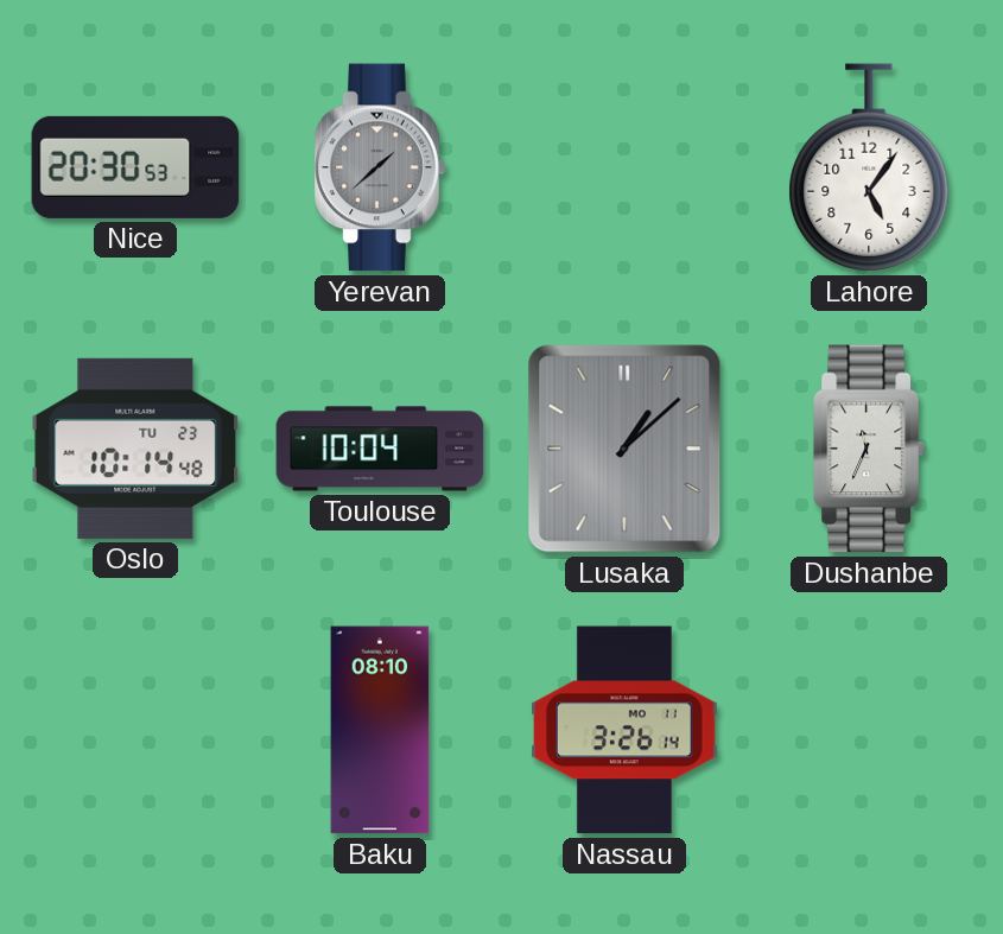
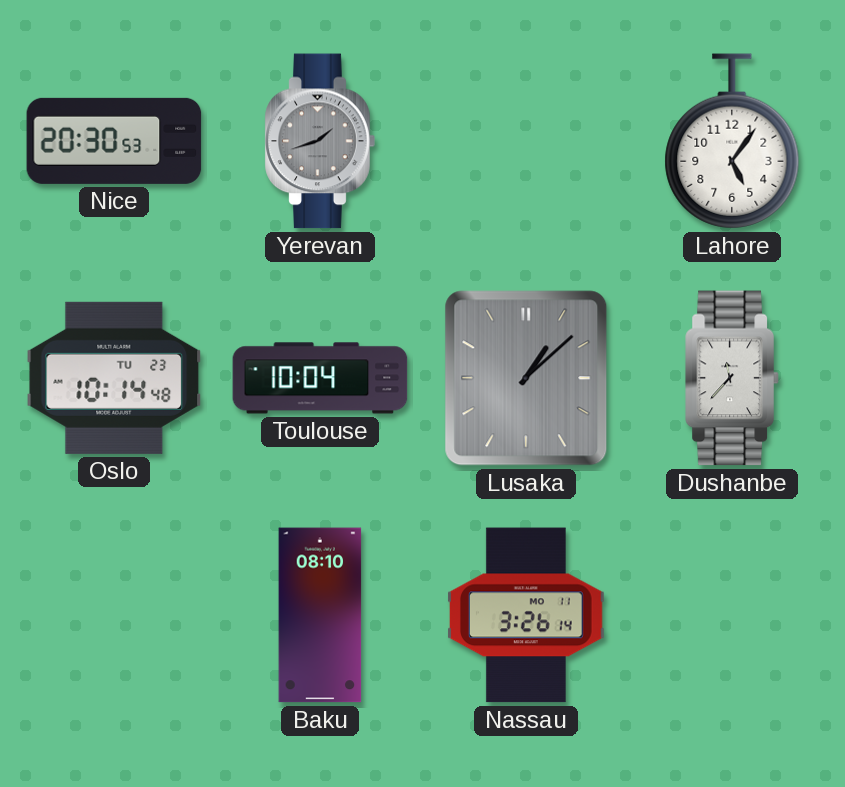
Yerevan: 1:38 -> 1:42
Dushanbe: 11:34 -> 11:37
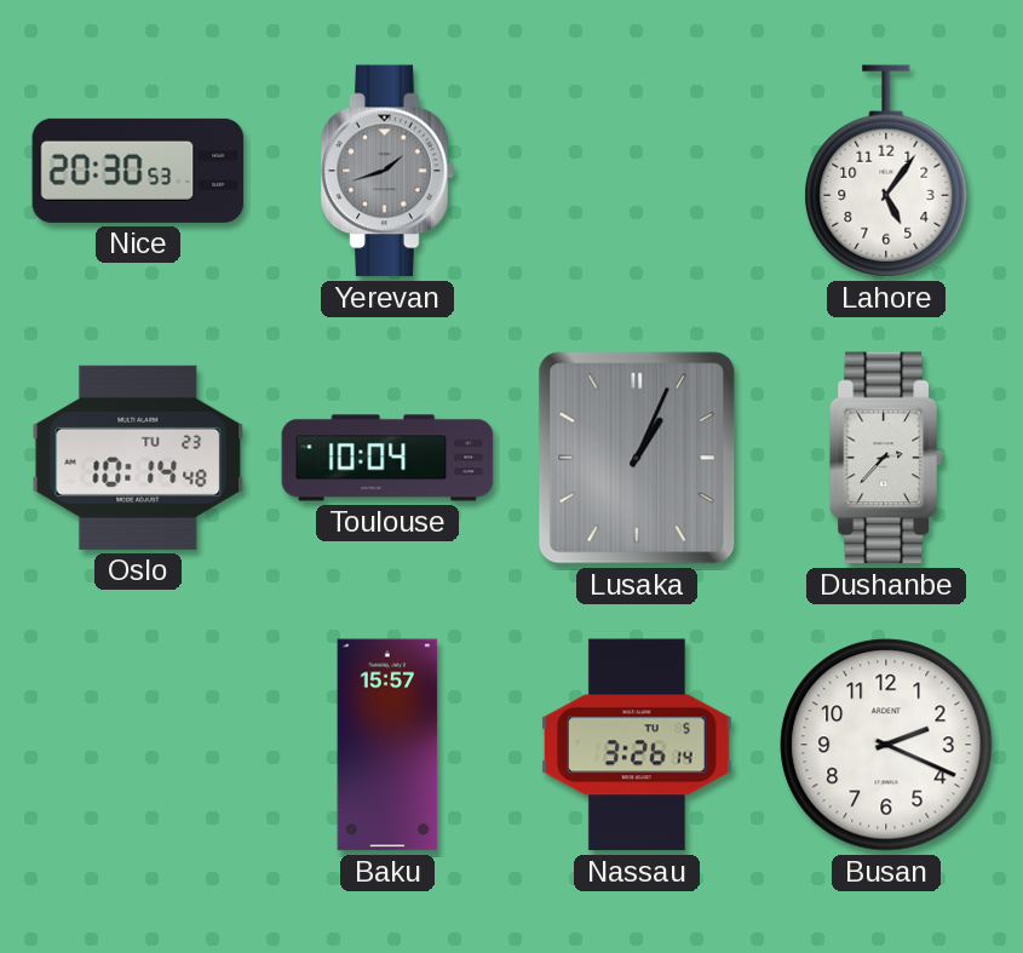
Lusaka: 1:08 -> 1:04
Dushanbe: 11:37 -> 2:37
Baku: 08:10 -> 15:57
Nassau date: MO 11 -> TU 5
Busan: none -> 2:19
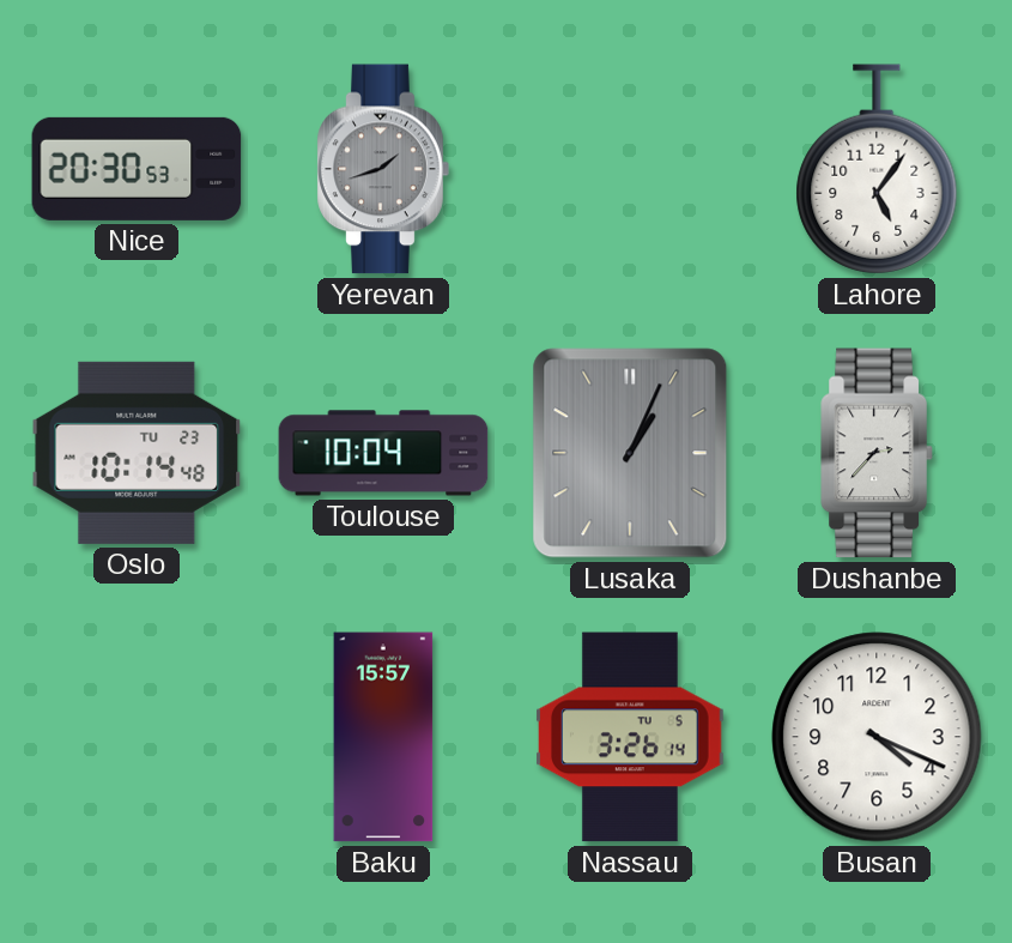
Busan: 2:19 -> 4:19
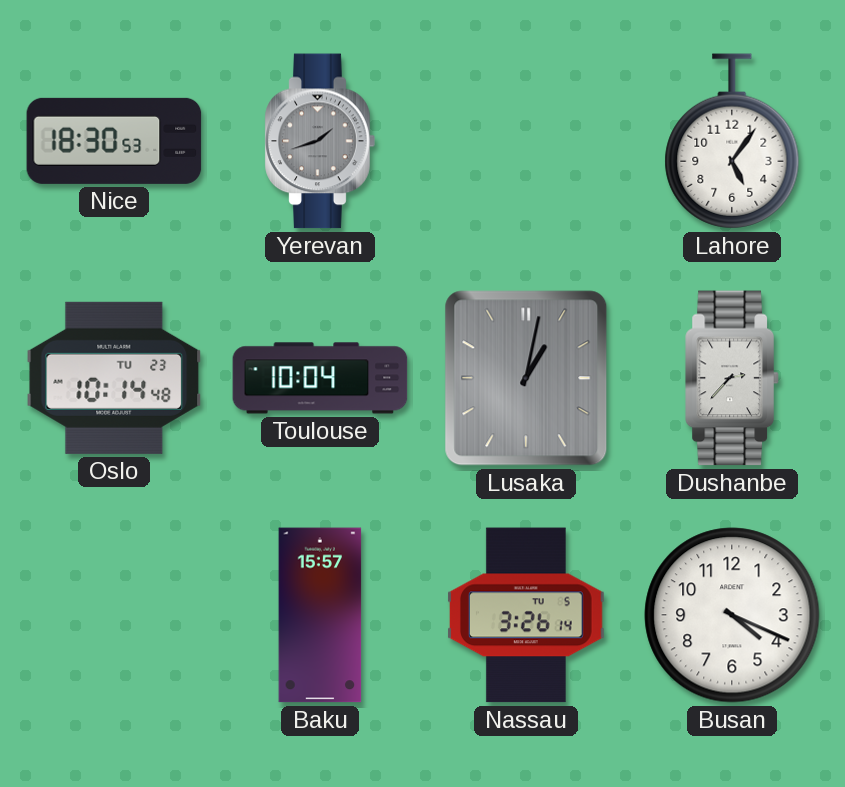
Nice: 20:30 -> 18:30
Lusaka: 1:04 -> 1:02
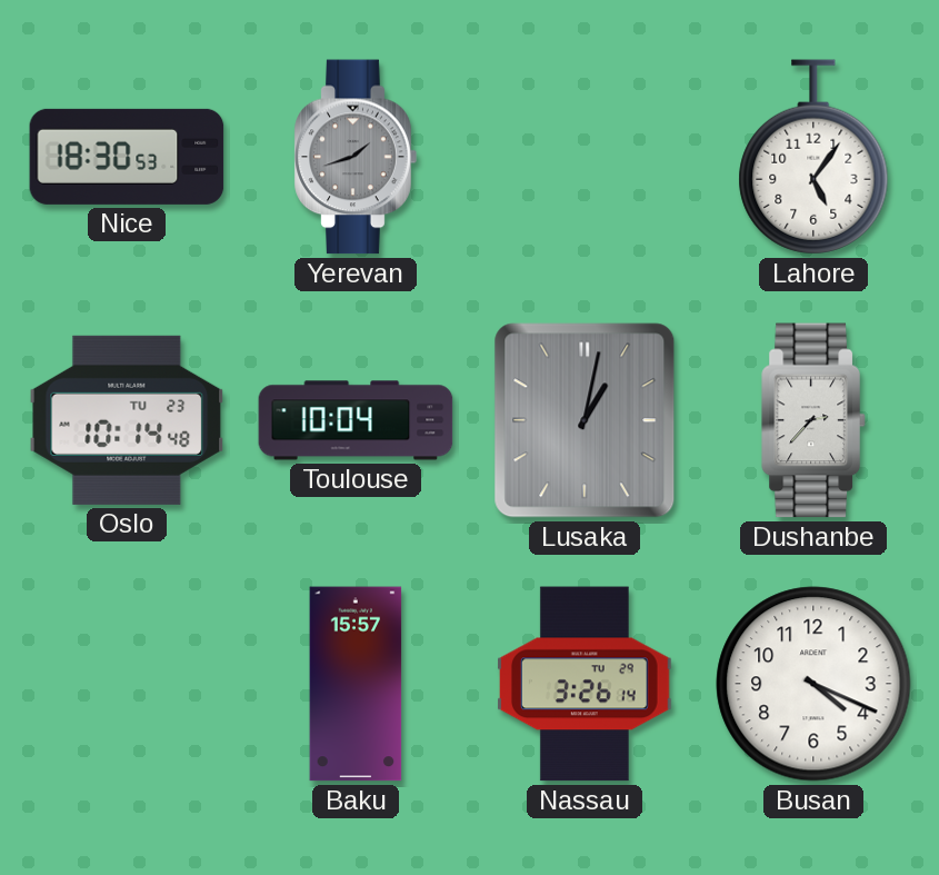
Nassau date: TU 5 -> TU 29
